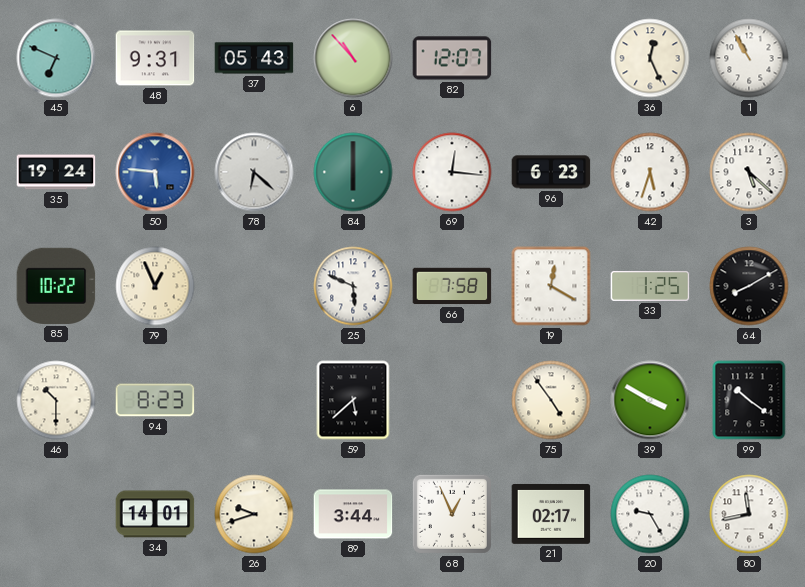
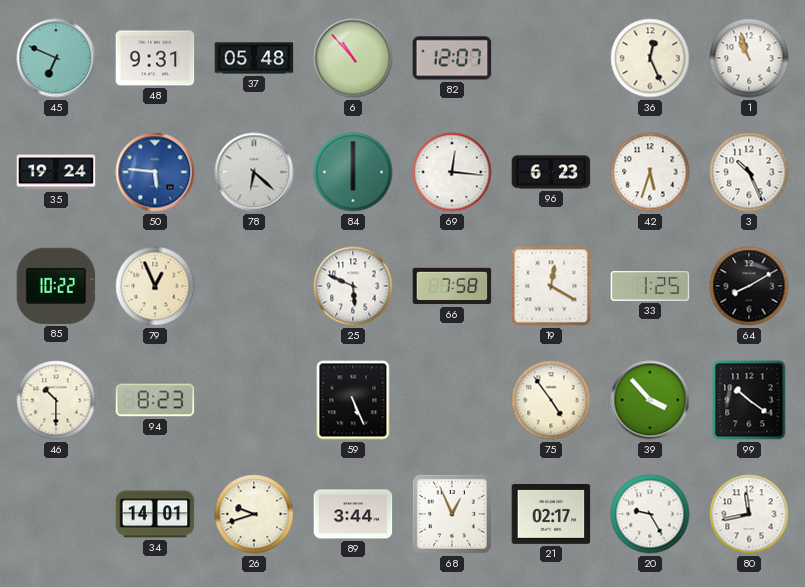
37: 05:43 -> 05:48
1: 10:55 -> 10:57
3: 5:22 -> 10:26
59: 5:38 -> 5:26
39: 3:50 -> 3:53
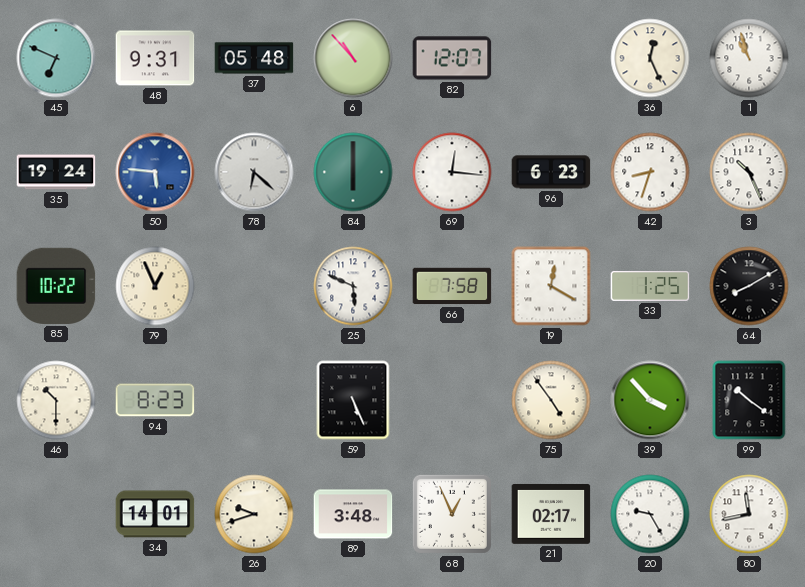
42: 5:33 -> 8:33
89: 3:44 -> 3:48
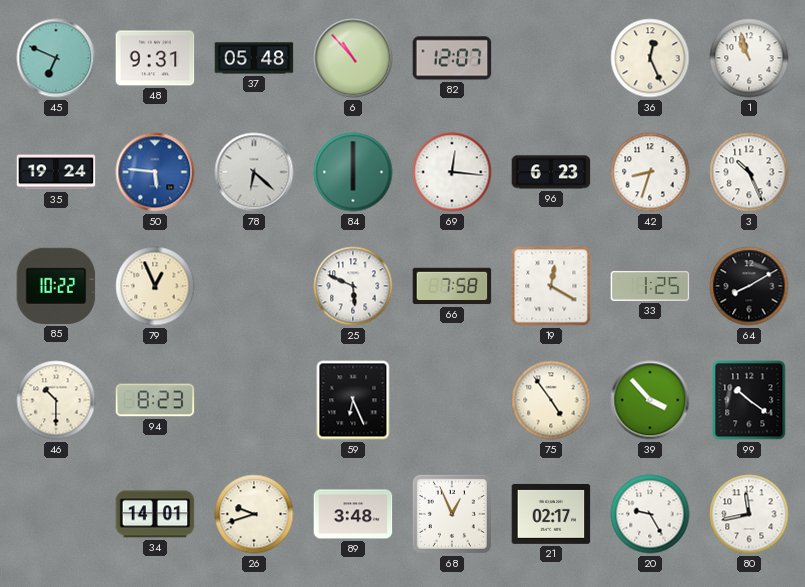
59: 5:26 -> 6:26
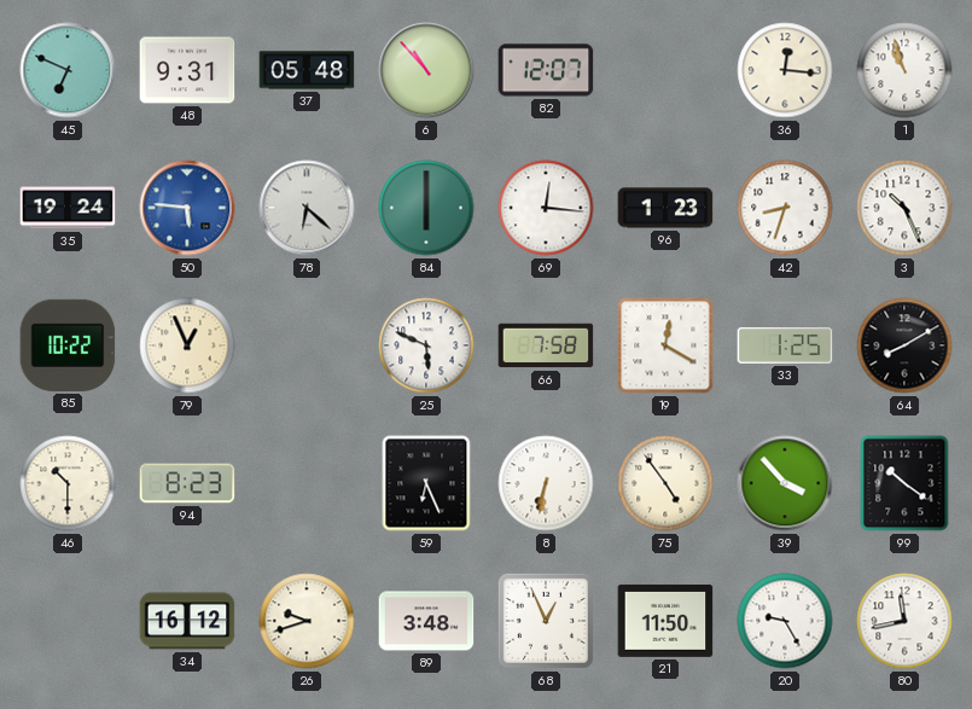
36: 12:26 -> 12:16
96: 6:23 -> 1:23
8: none -> 6:32
34: 14:01 -> 16:12
21: 02:17 -> 11:50
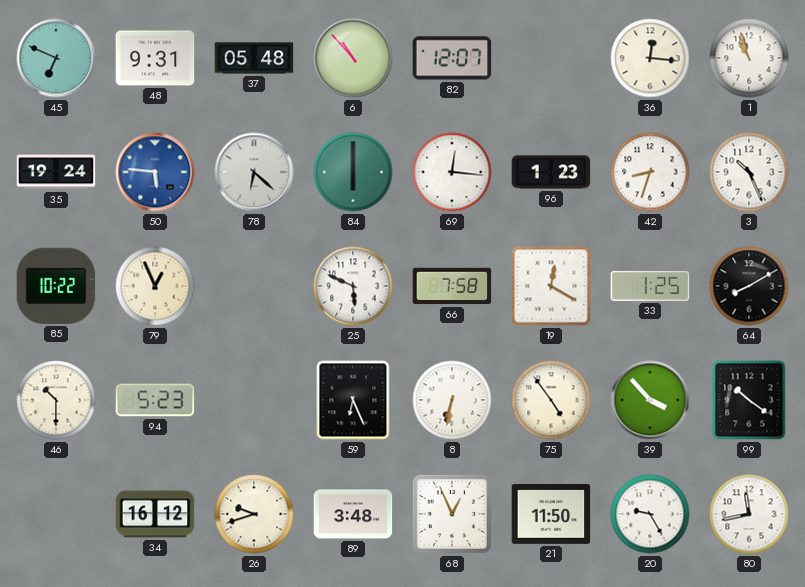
94: 8:23 -> 5:23
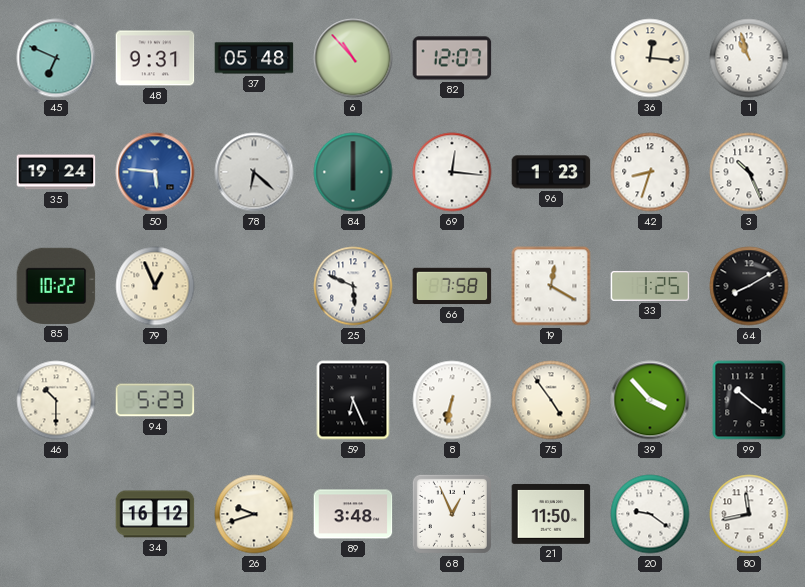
20: 9:25 -> 9:21
